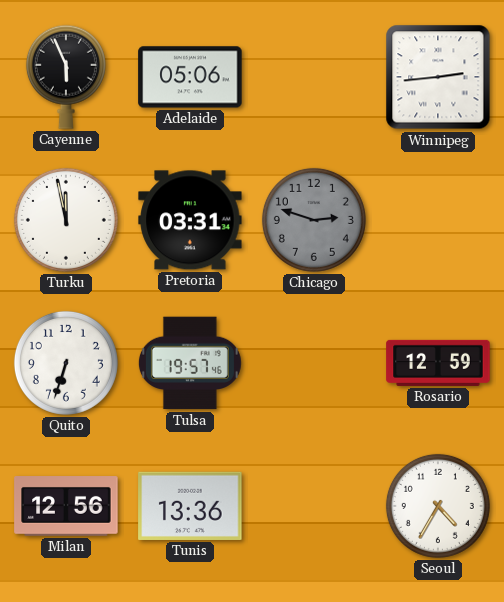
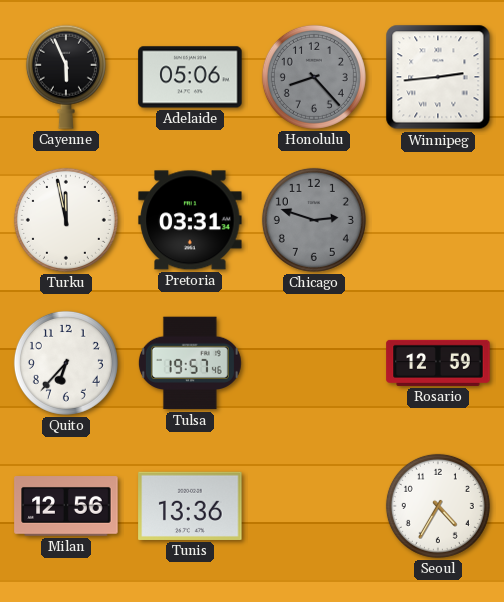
Honolulu: none -> 8:23
Quito: 6:33 -> 6:37
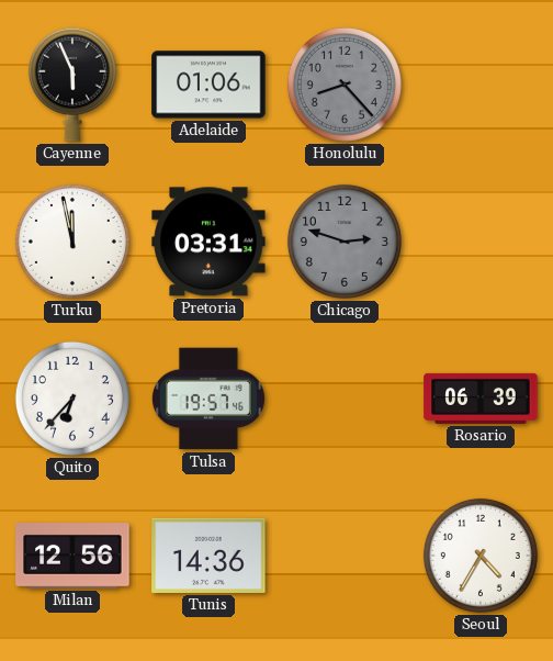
Adelaide: 05:06 -> 01:06
Winnipeg: 2:44 -> none
Rosario: 12:59 -> 06:39
Tunis: 13:36 -> 14:36
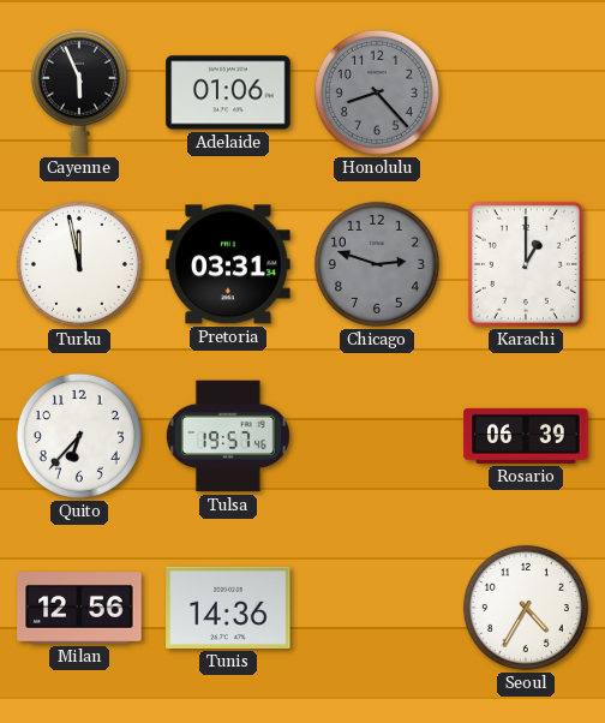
Karachi: none -> 1:00
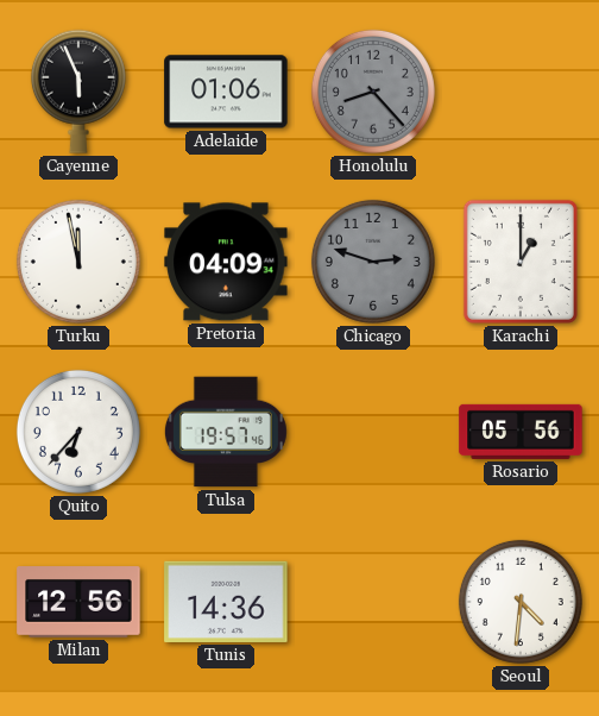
Pretoria: 03:31 -> 04:09
Rosario: 06:39 -> 05:56
Seoul: 4:35 -> 4:31
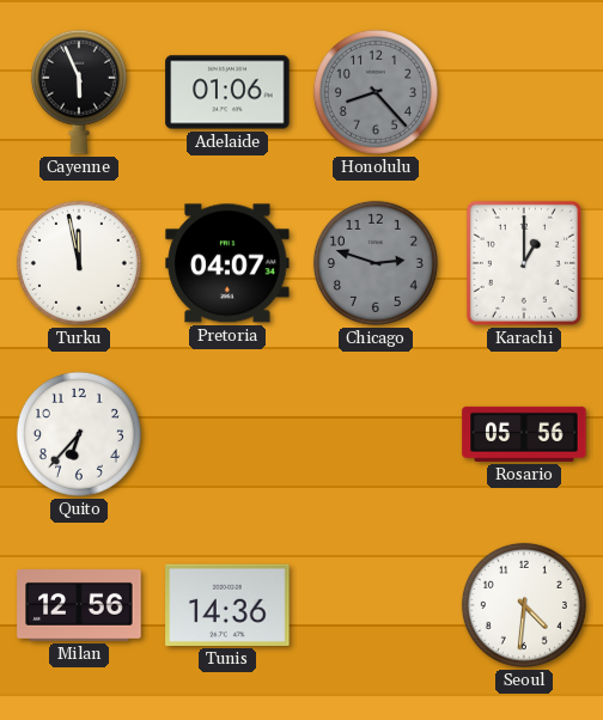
Pretoria: 04:09 -> 04:07
Tulsa: 19:57 -> none
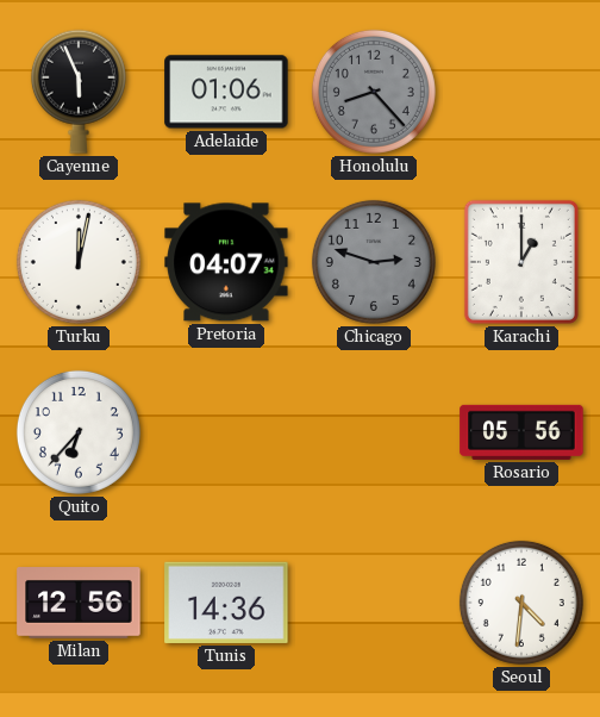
Turku: 11:58 -> 12:02
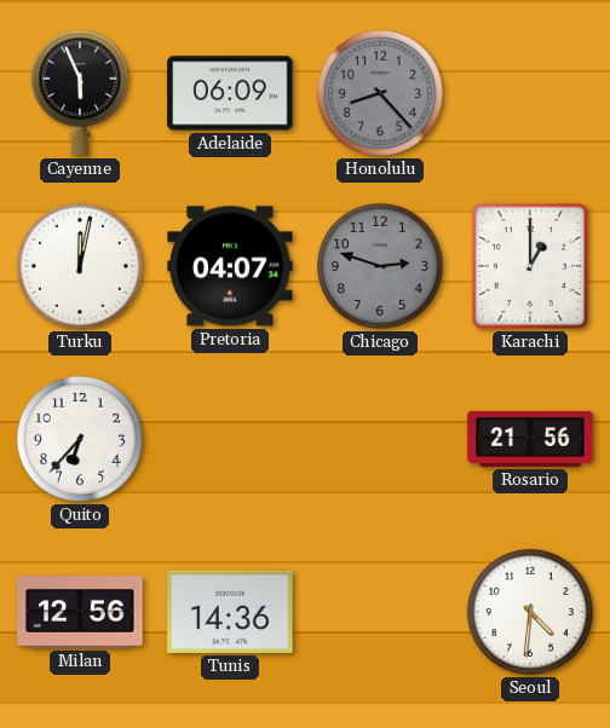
Adelaide: 01:06 -> 06:09
Rosario: 05:56 -> 21:56
